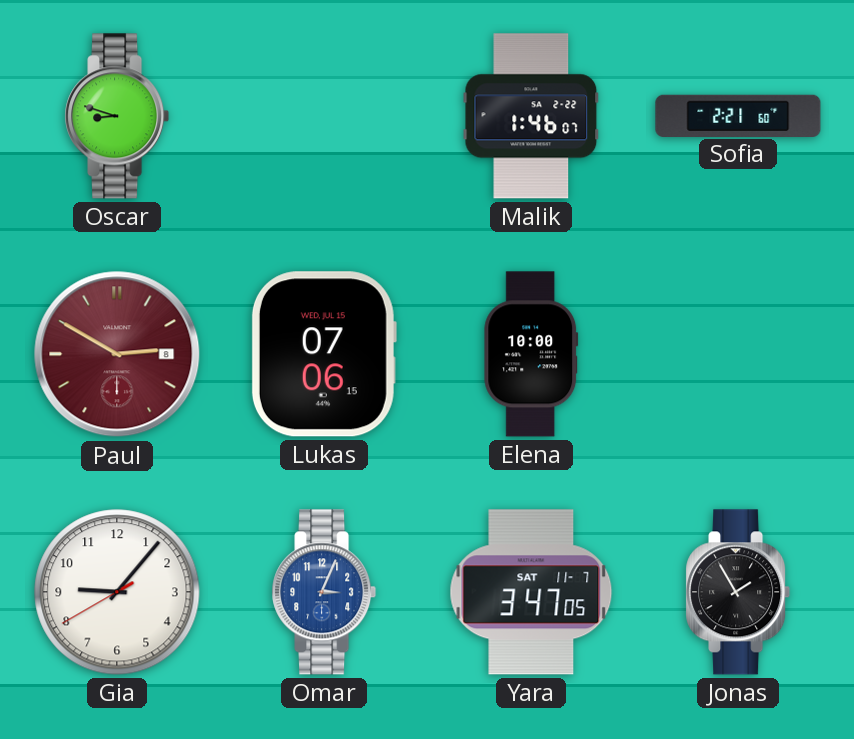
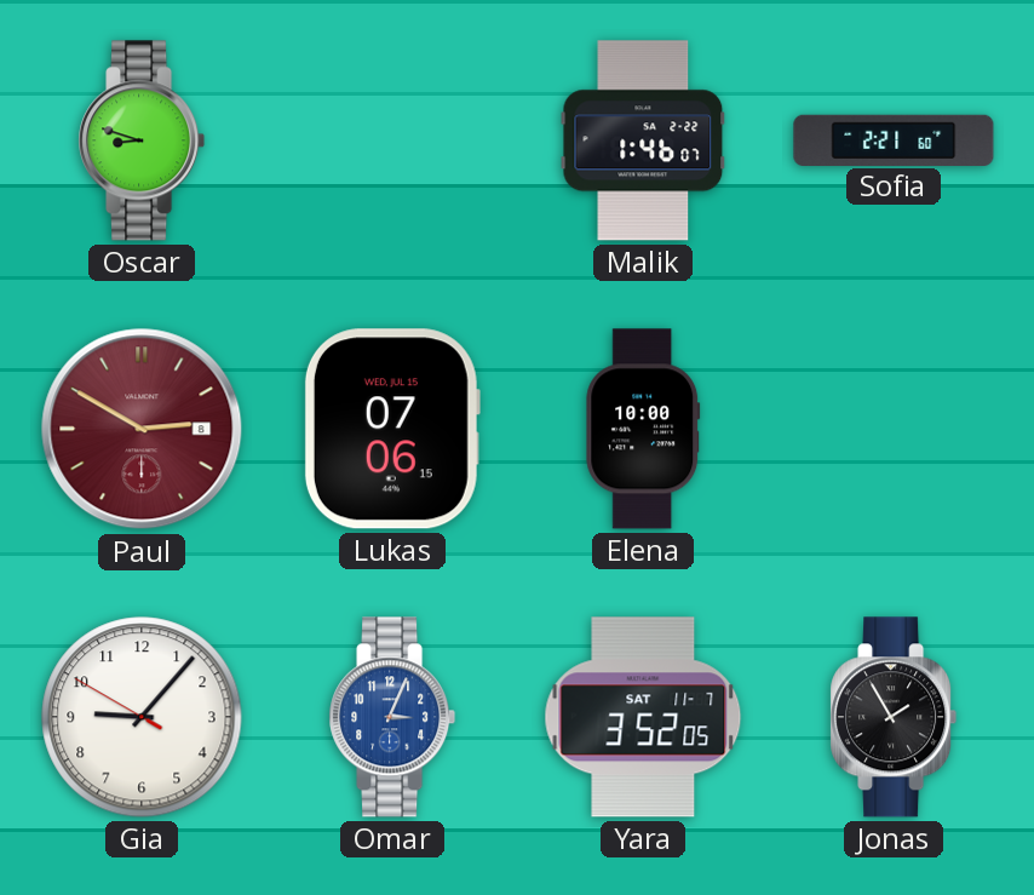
Gia: 9:06:40 -> 9:06:50
Yara: 3:47 -> 3:52
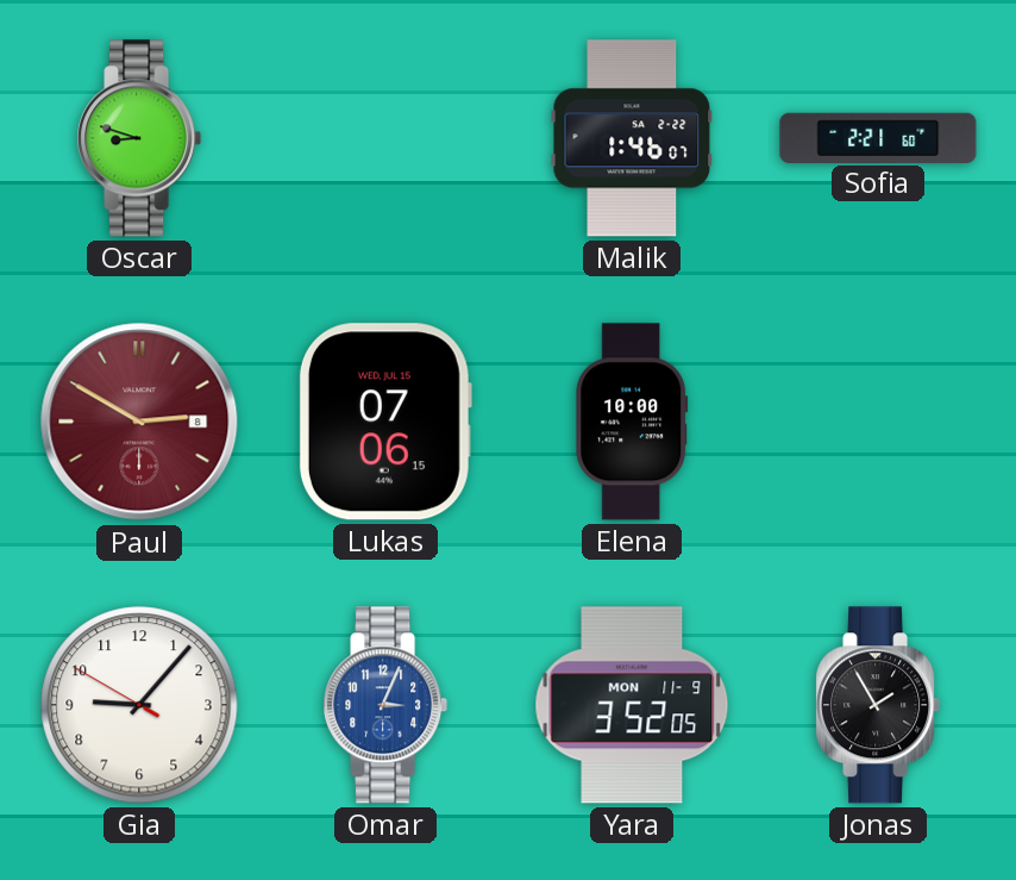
Yara date: SAT 11-7 -> MON 11-9
